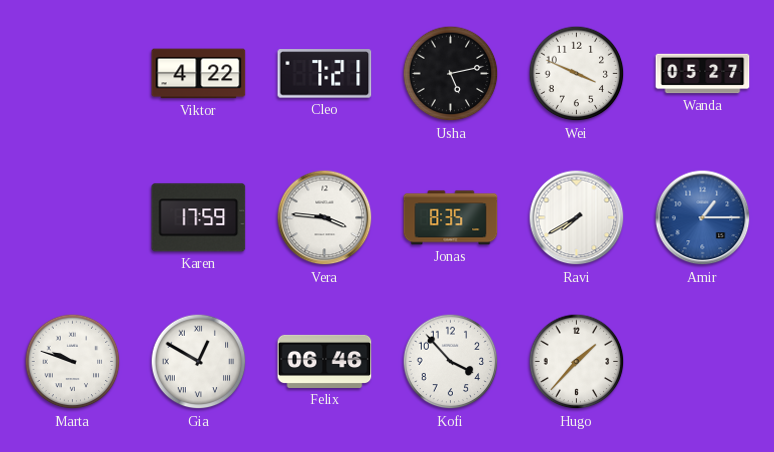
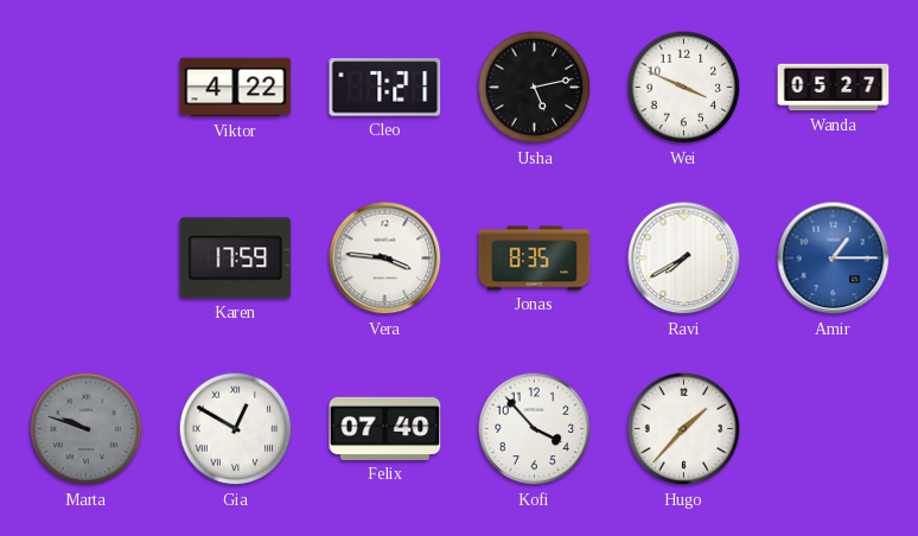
Marta dial: white -> grey
Felix: 06:46 -> 07:40
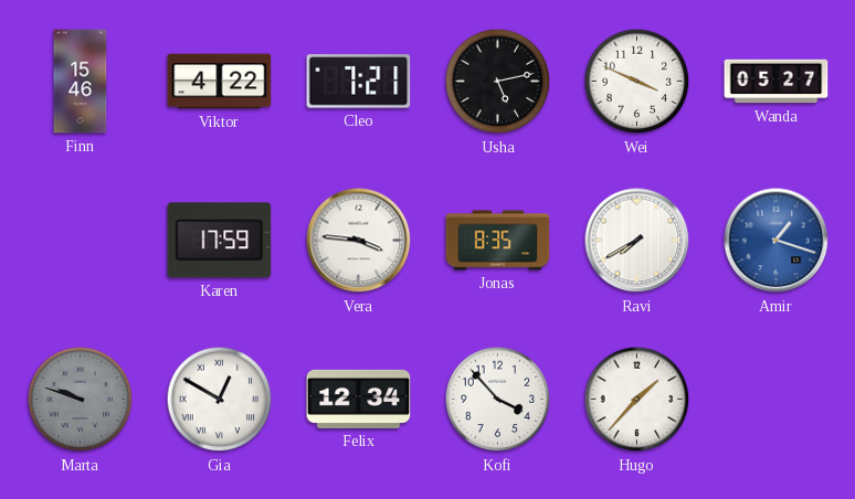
Finn: none -> 15:46
Amir: 1:15 -> 1:18
Felix: 07:40 -> 12:34
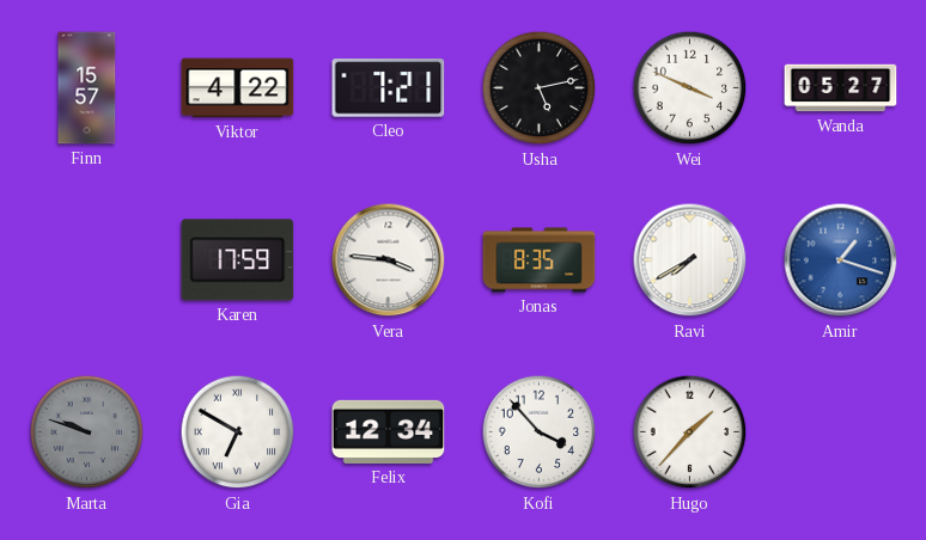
Finn: 15:46 -> 15:57
Gia: 12:50 -> 6:50
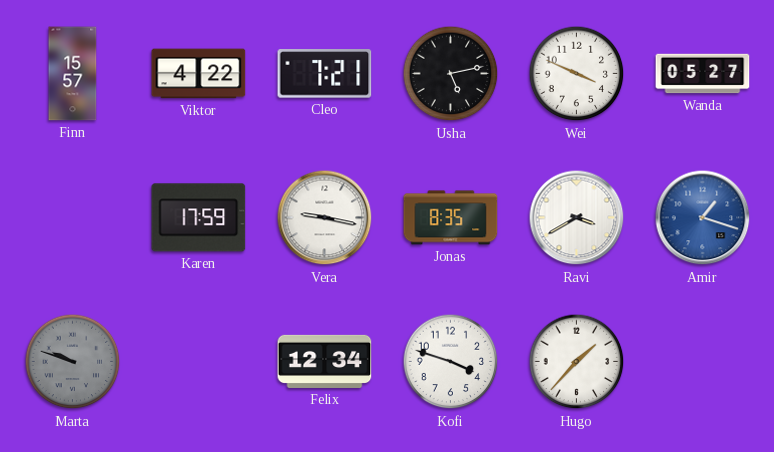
Vera: 3:46 -> 9:17
Ravi: 7:40 -> 3:40
Gia: 6:50 -> none
Kofi: 3:53 -> 3:48
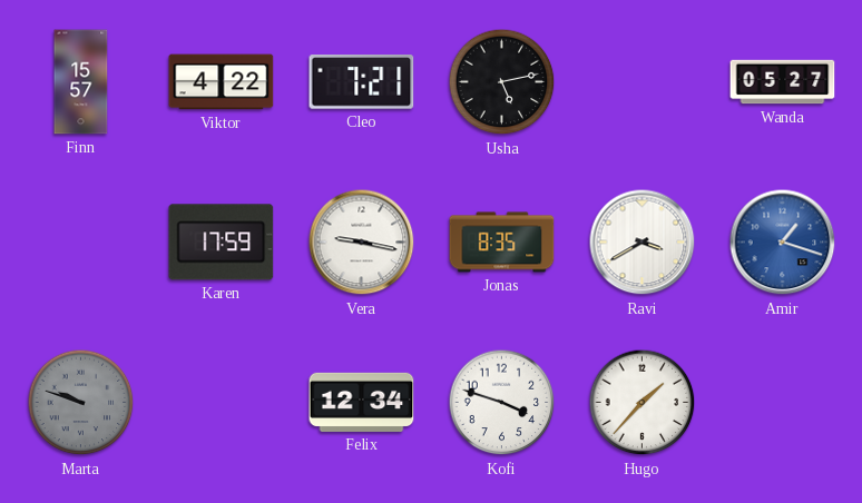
Wei: 3:49 -> none
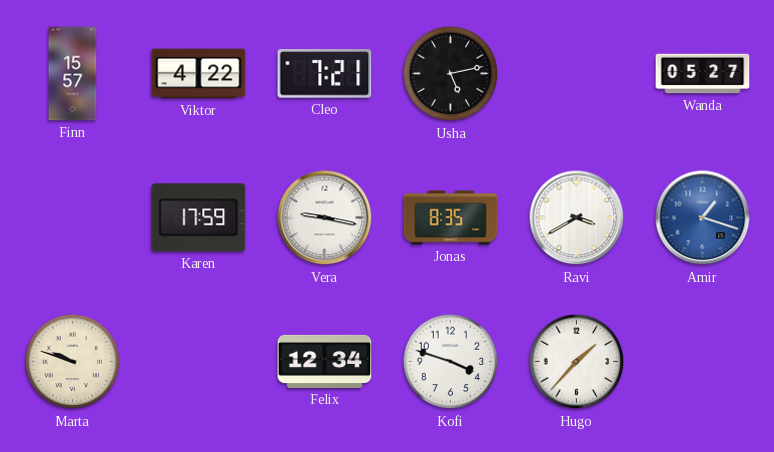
Marta dial: grey -> cream
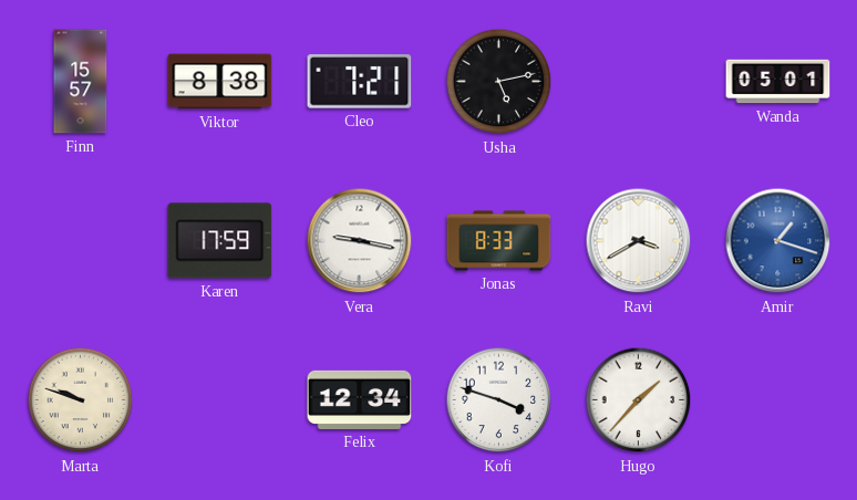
Viktor: 4:22 -> 8:38
Wanda: 05:27 -> 05:01
Jonas: 8:35 -> 8:33
